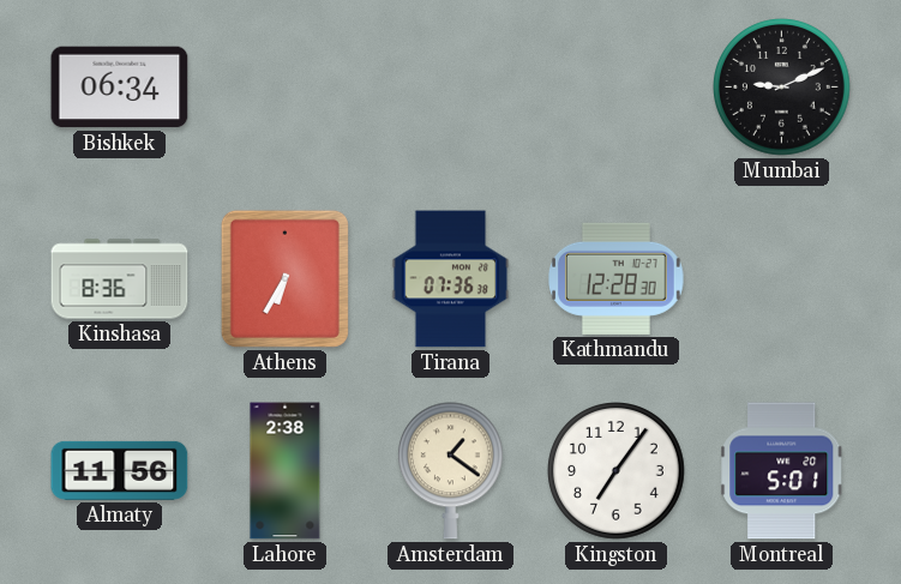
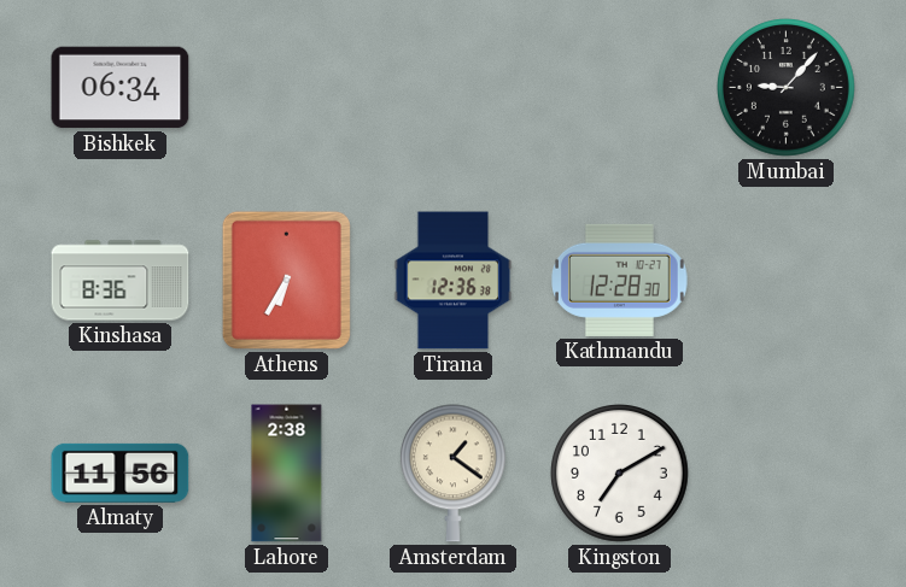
Mumbai: 9:11 -> 9:07
Tirana: 07:36 -> 12:36
Kingston: 7:06 -> 7:10
Montreal: 5:01 -> none
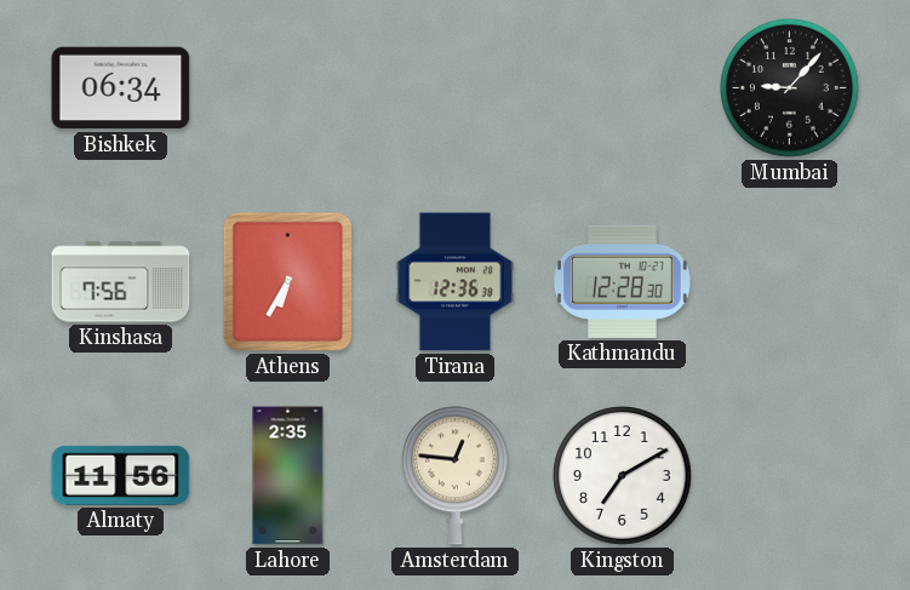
Kinshasa: 8:36 -> 7:56
Lahore: 2:38 -> 2:35
Amsterdam: 1:21 -> 12:46
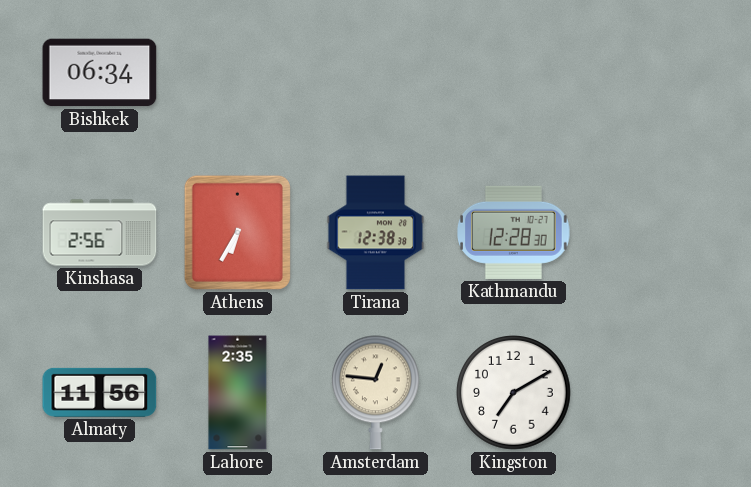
Mumbai: 9:07 -> none
Kinshasa: 7:56 -> 2:56
Tirana: 12:36 -> 12:38
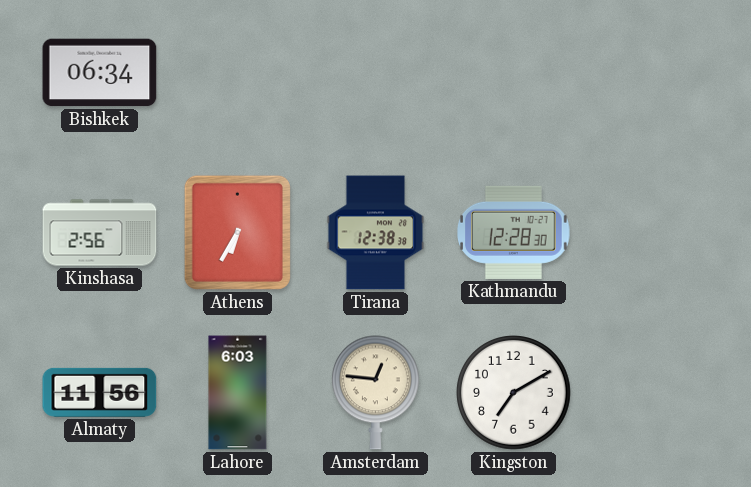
Lahore: 2:35 -> 6:03
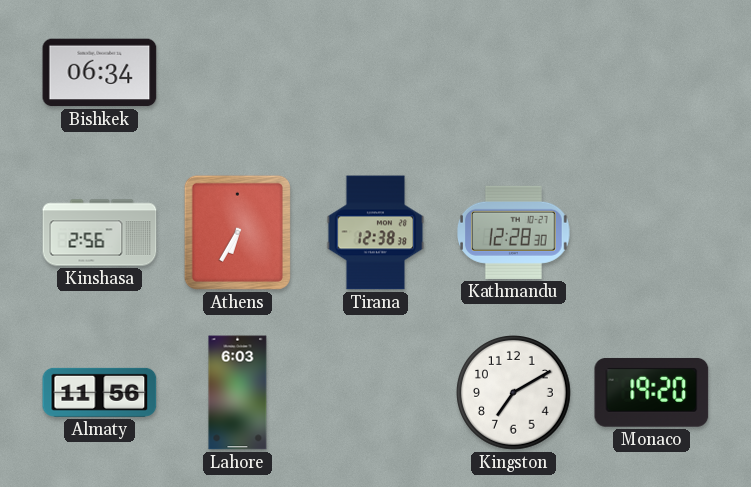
Amsterdam: 12:46 -> none
Monaco: none -> 19:20
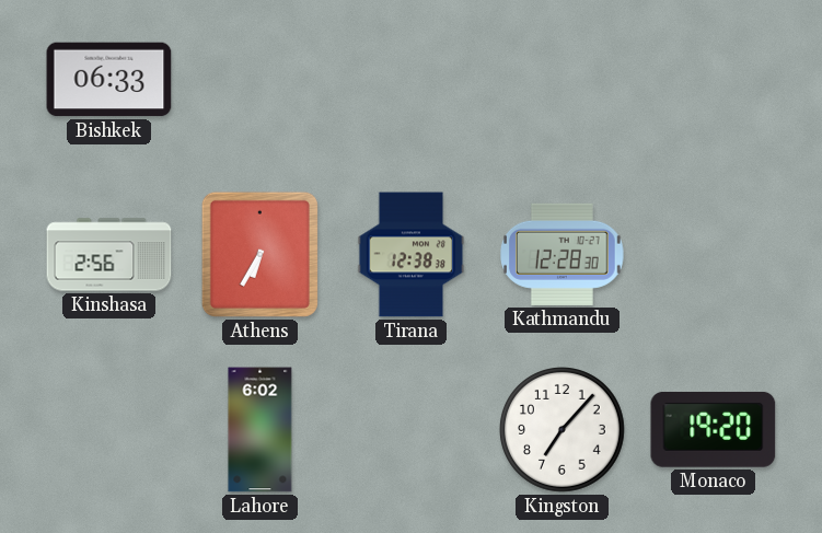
Bishkek: 06:34 -> 06:33
Almaty: 11:56 -> none
Lahore: 6:03 -> 6:02
Kingston: 7:10 -> 7:07
